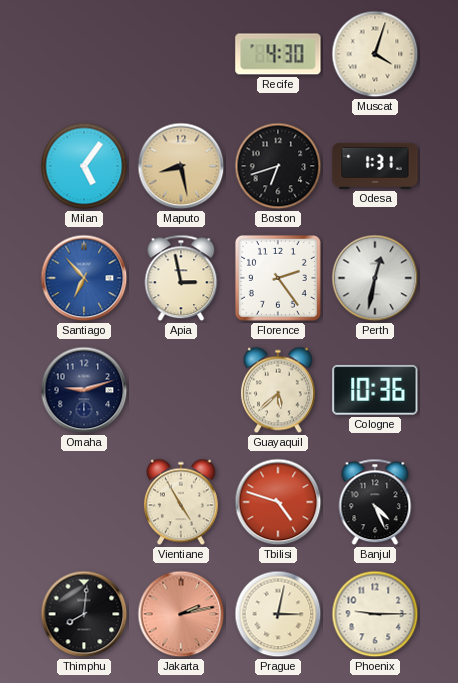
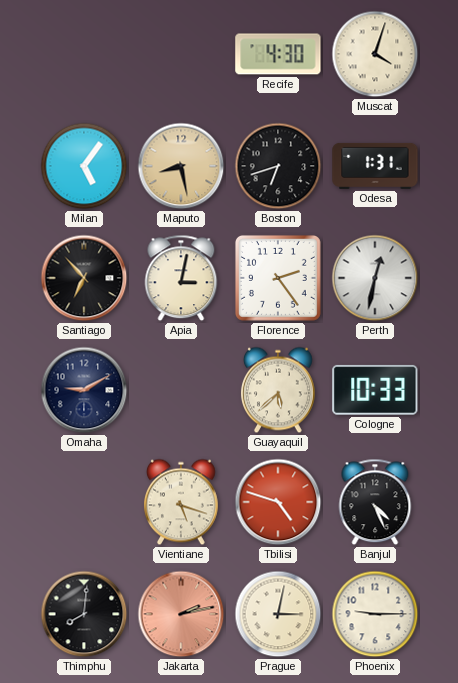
Santiago dial: blue -> black
Apia: 2:58 -> 3:02
Omaha: 9:12 -> 9:10
Cologne: 10:36 -> 10:33
Vientiane: 4:55 -> 5:18
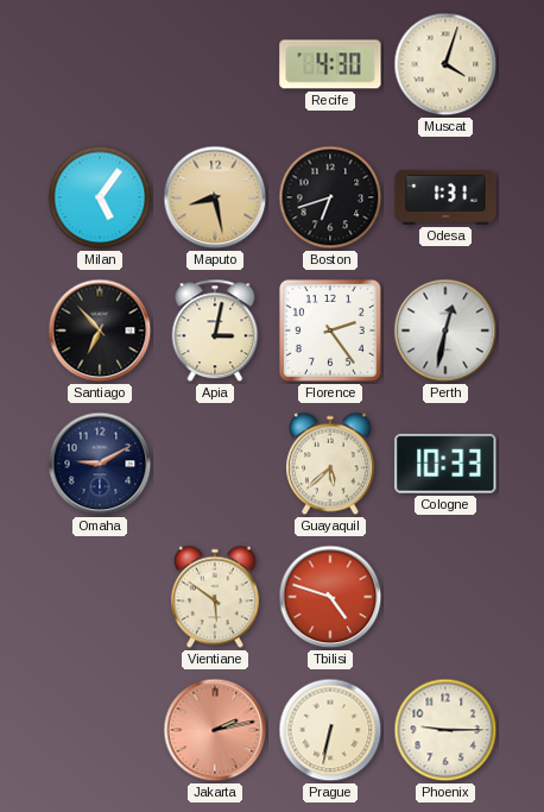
Vientiane: 5:18 -> 5:51
Banjul: 4:26 -> none
Thimphu: 8:01 -> none
Prague: 3:02 -> 6:32
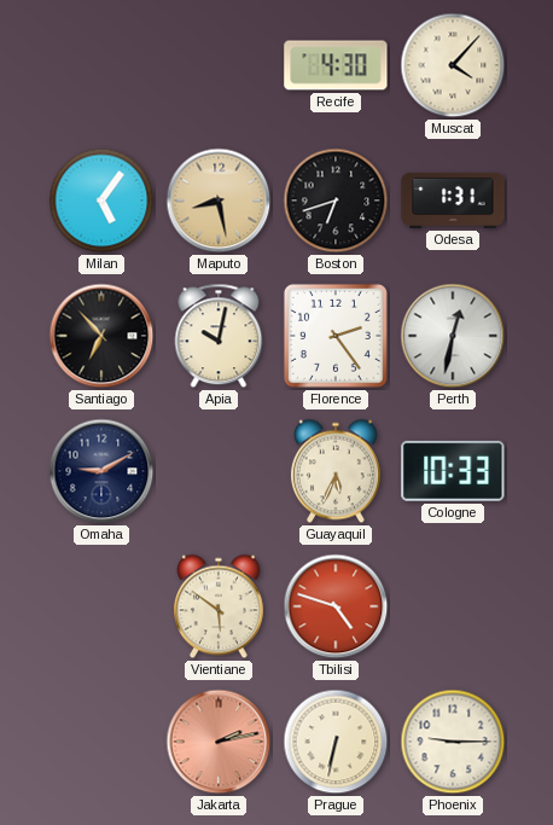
Muscat: 4:03 -> 4:07
Apia: 3:02 -> 10:02
Guayaquil: 5:38 -> 5:34
